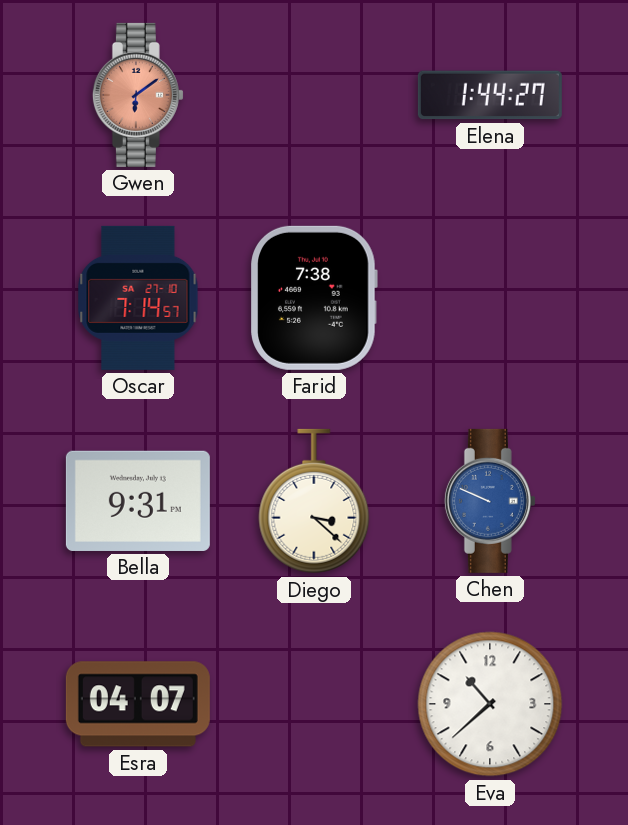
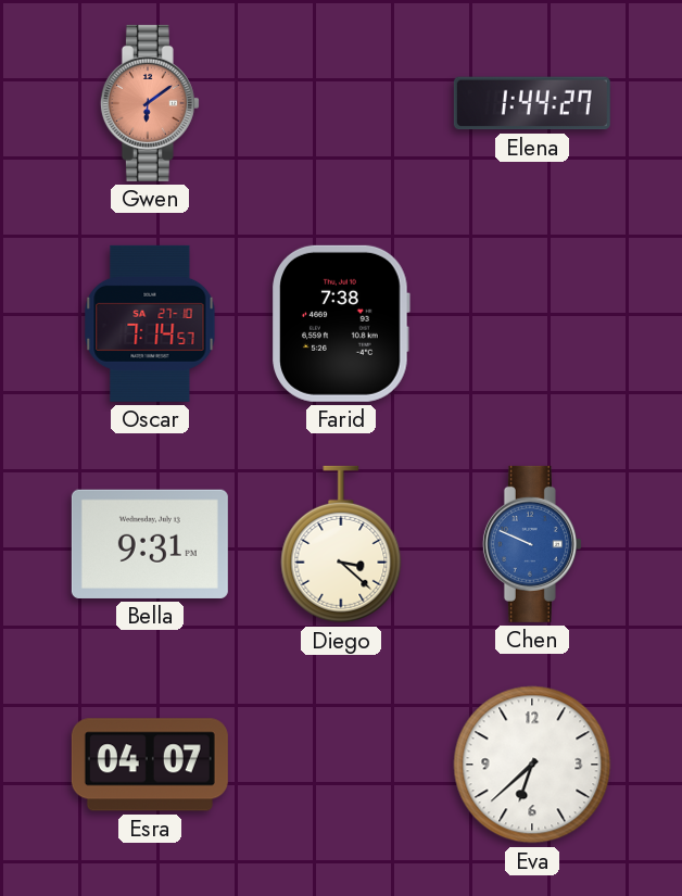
Eva: 10:38 -> 6:38
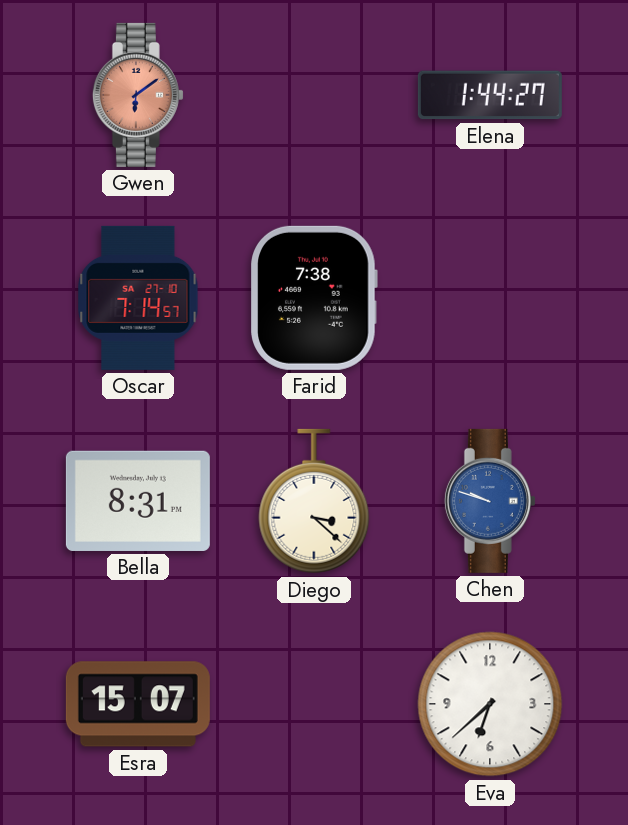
Bella: 9:31 -> 8:31
Chen: 9:49 -> 9:48
Esra: 04:07 -> 15:07
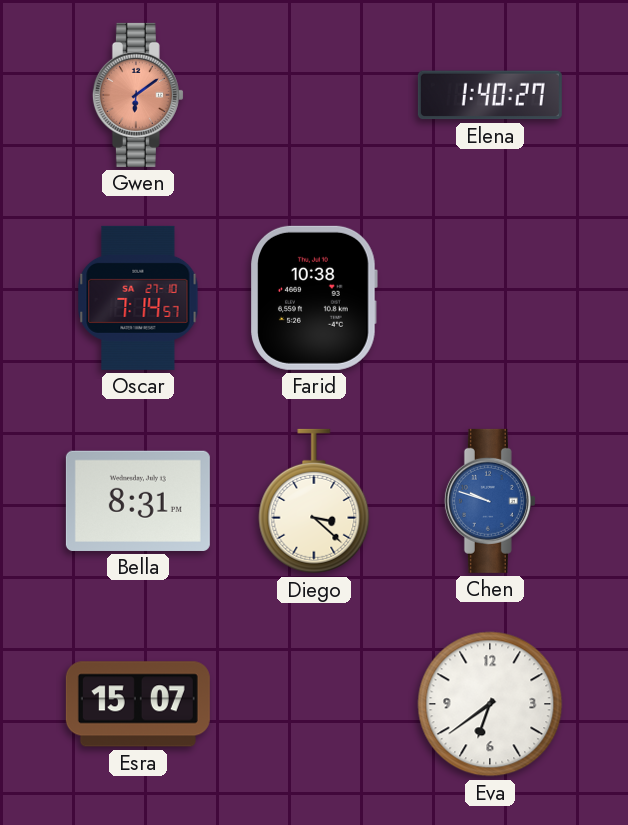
Elena: 1:44 -> 1:40
Farid: 7:38 -> 10:38
Eva: 6:38 -> 6:39
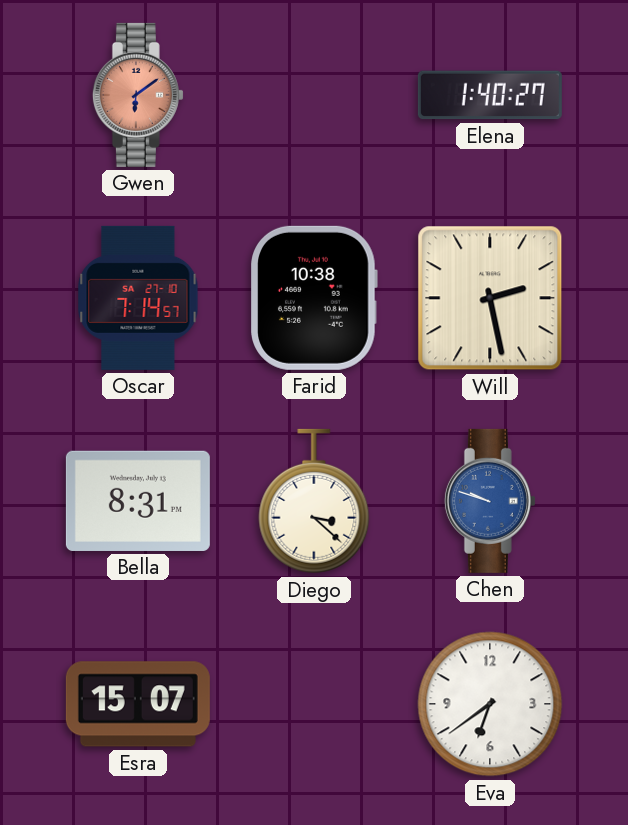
Will: none -> 2:28
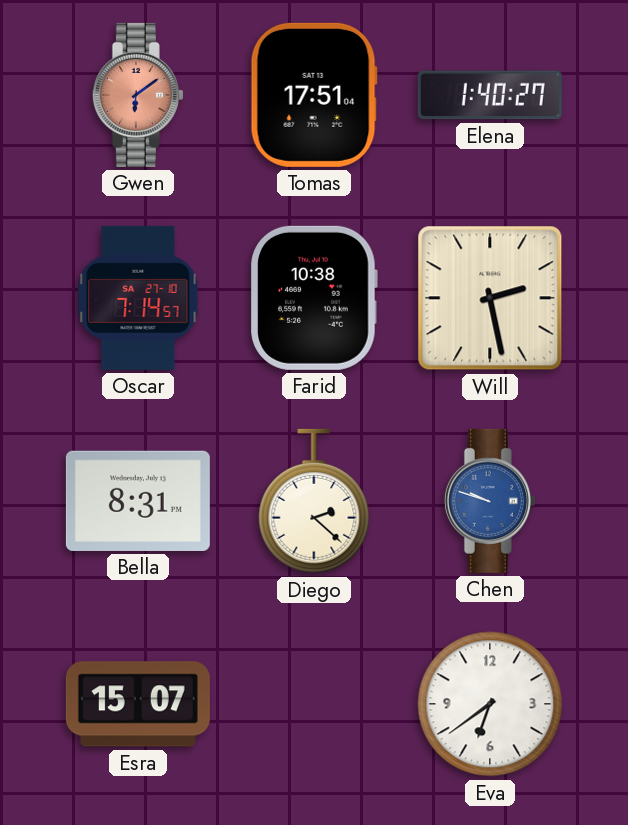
Tomas: none -> 17:51
Diego: 3:22 -> 2:22
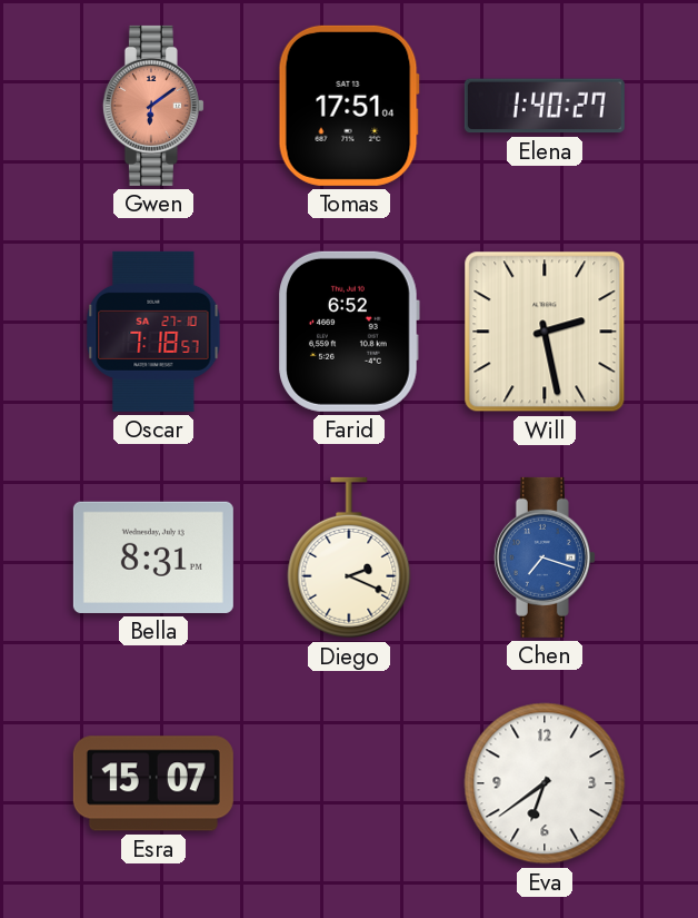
Oscar: 7:14 -> 7:18
Farid: 10:38 -> 6:52
Diego: 2:22 -> 2:19
Chen: 9:48 -> 7:18
